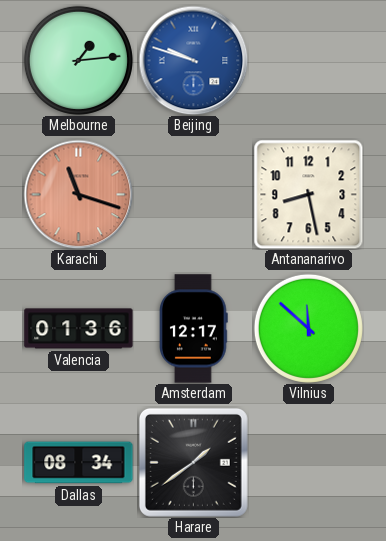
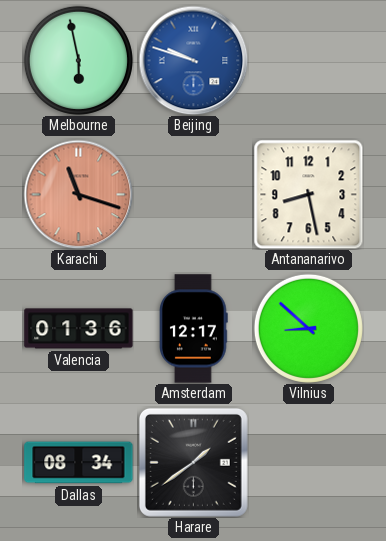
Melbourne: 1:14 -> 5:58
Vilnius: 11:52 -> 8:52
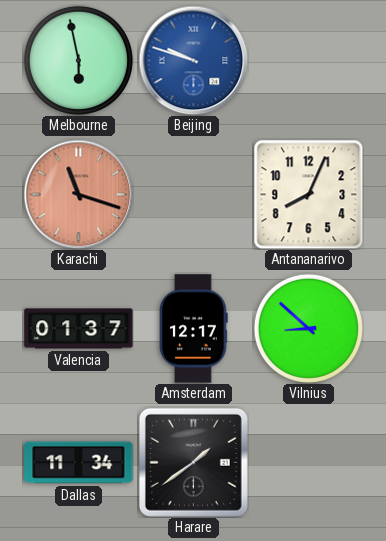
Antananarivo: 8:28 -> 8:04
Valencia: 01:36 -> 01:37
Dallas: 08:34 -> 11:34
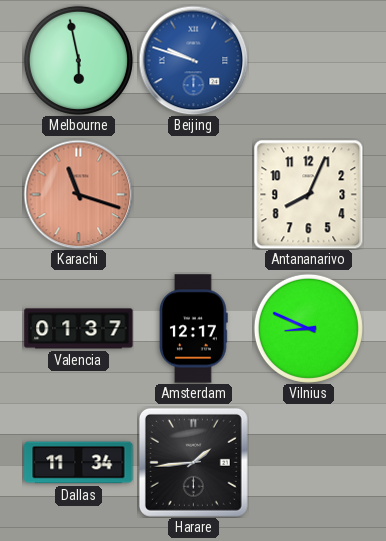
Vilnius: 8:52 -> 8:49
Harare: 1:39 -> 1:44
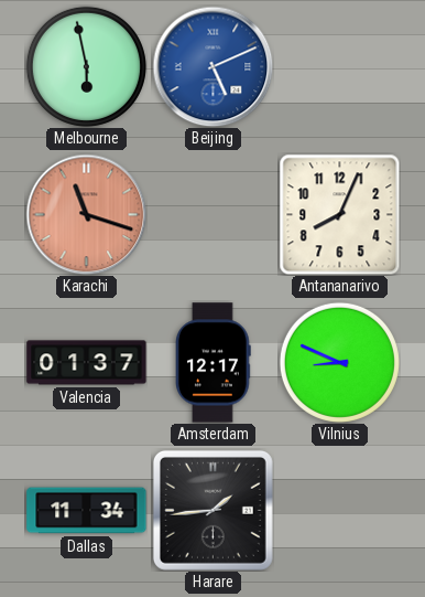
Beijing: 9:48 -> 5:11
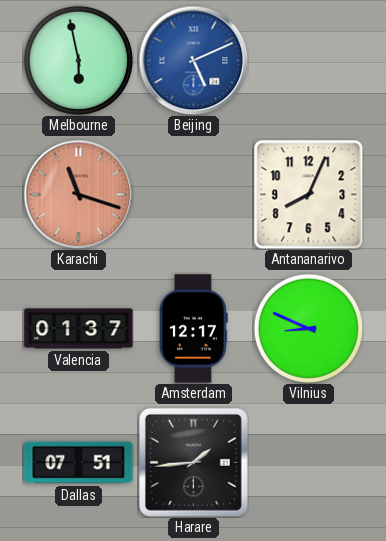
Dallas: 11:34 -> 07:51
